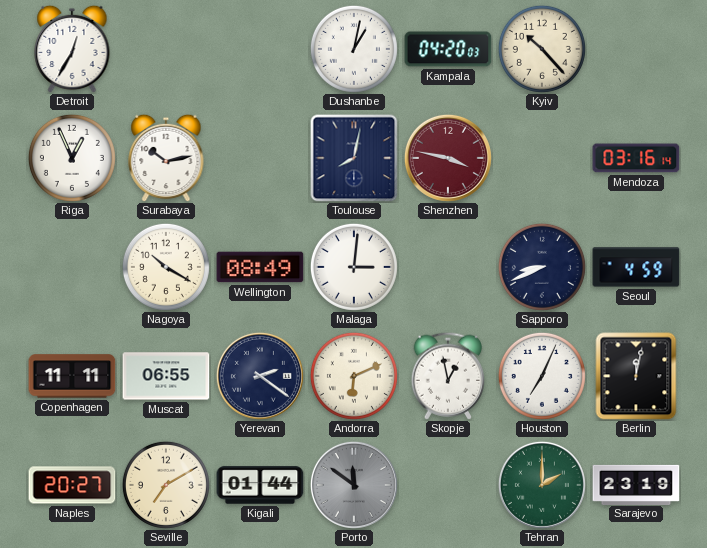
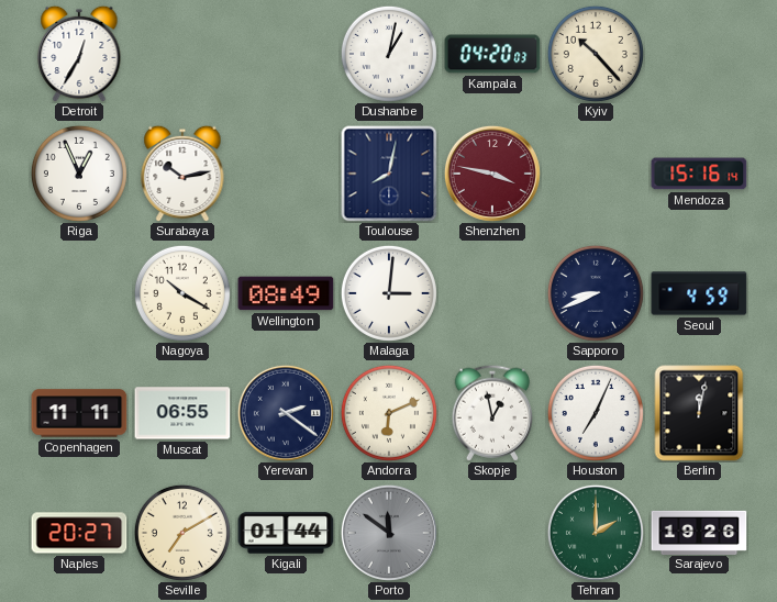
Mendoza: 03:16 -> 15:16
Sarajevo: 23:19 -> 19:26
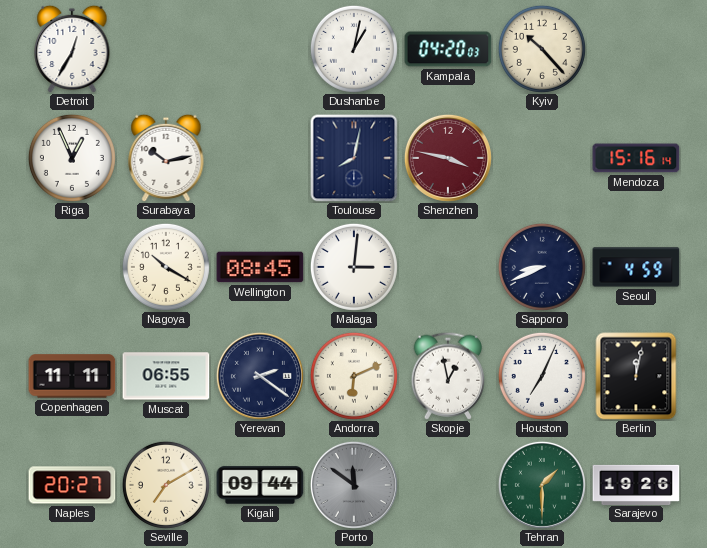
Wellington: 08:49 -> 08:45
Kigali: 01:44 -> 09:44
Tehran: 2:00 -> 1:30
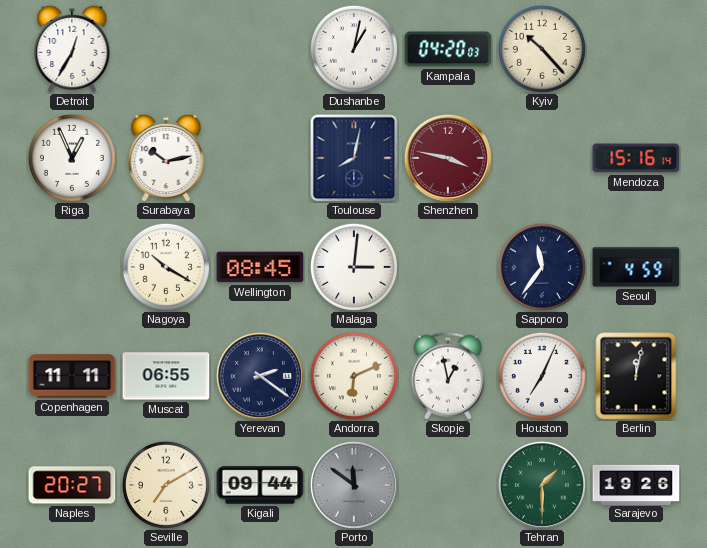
Sapporo: 8:41 -> 11:36
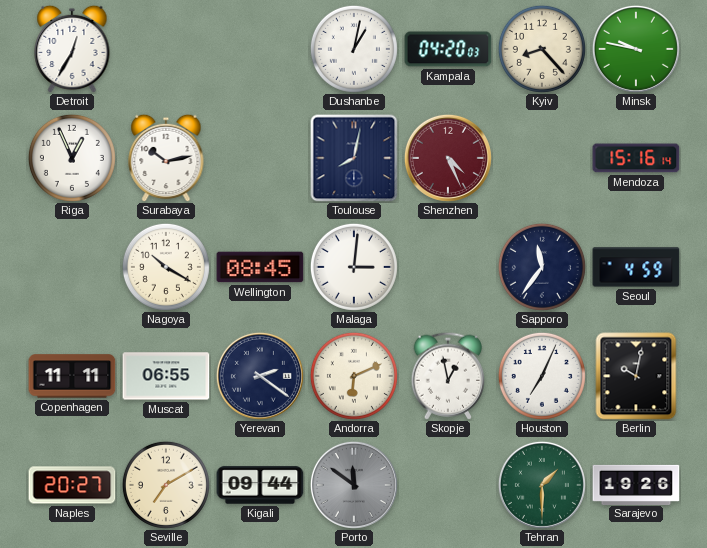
Kyiv: 10:23 -> 8:23
Minsk: none -> 9:47
Shenzhen: 3:47 -> 4:26
Berlin: 12:02 -> 10:02
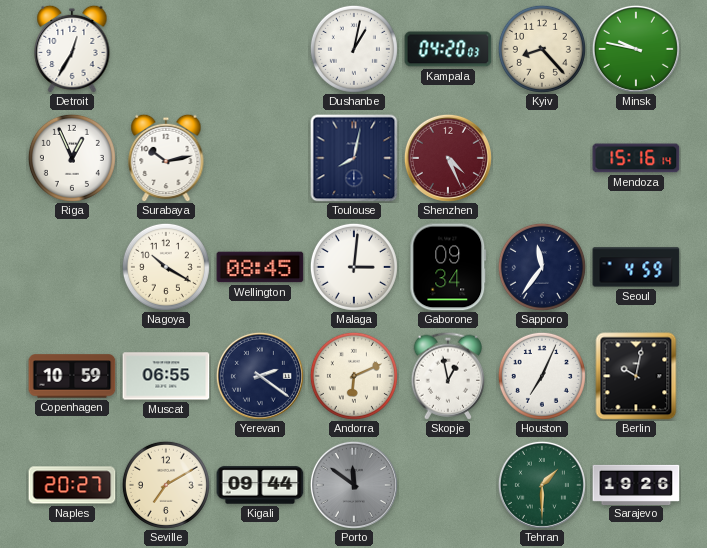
Gaborone: none -> 09:34
Copenhagen: 11:11 -> 10:59
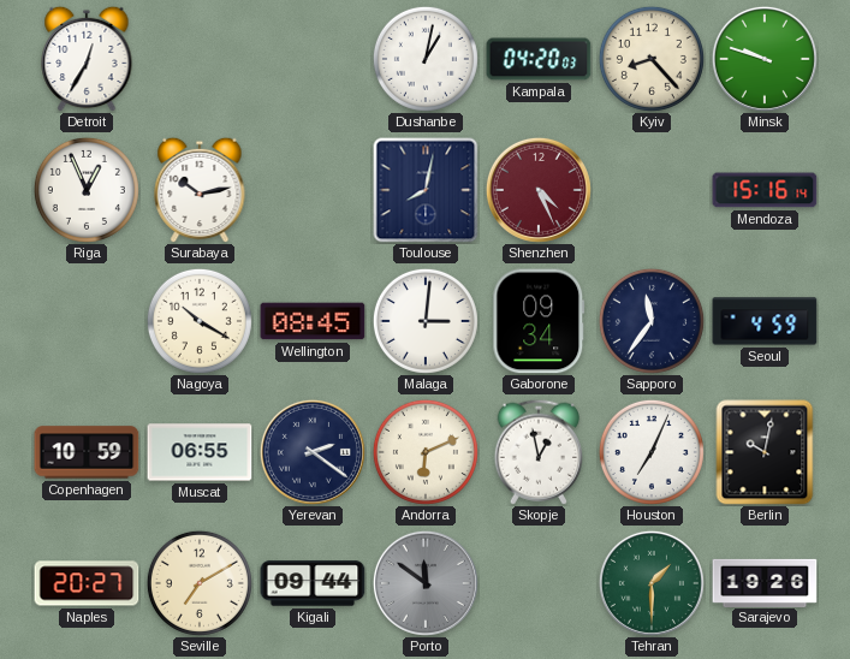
Minsk: 9:47 -> 9:48
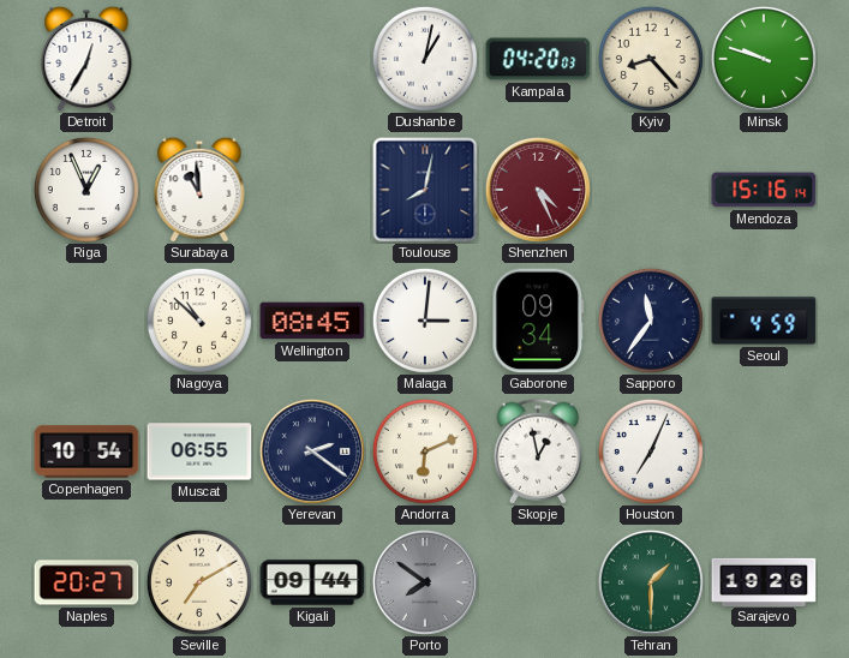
Surabaya: 10:13 -> 10:59
Nagoya: 10:20 -> 10:52
Copenhagen: 10:59 -> 10:54
Berlin: 10:02 -> none
Porto: 11:51 -> 7:51
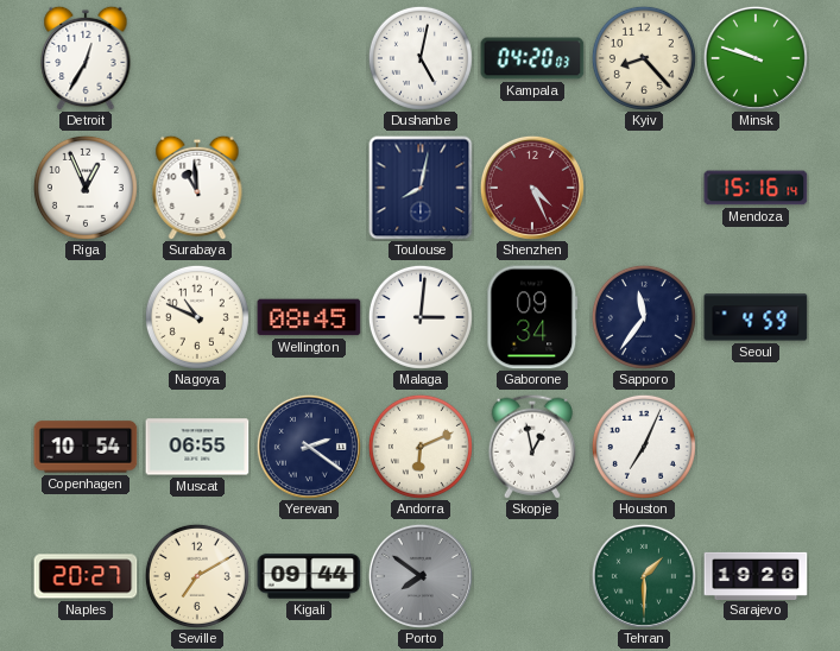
Dushanbe: 1:02 -> 5:02
Nagoya: 10:52 -> 10:49
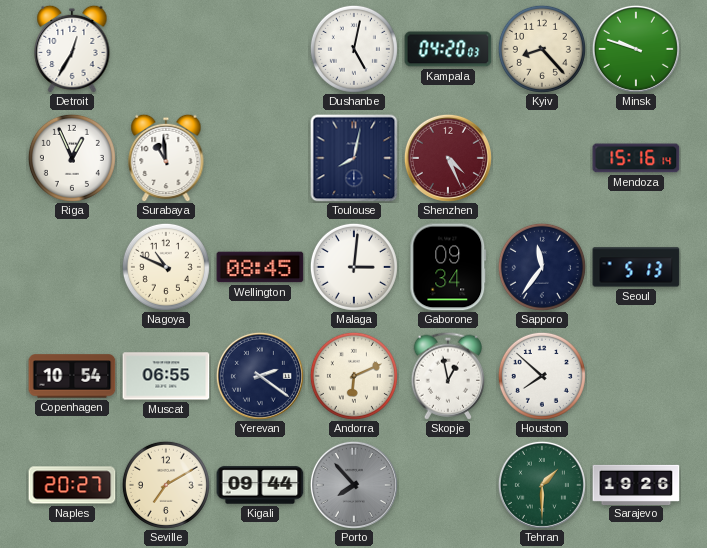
Seoul: 4:59 -> 5:13
Houston: 7:04 -> 7:52
Porto: 7:51 -> 7:53
